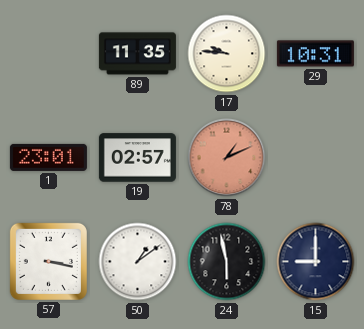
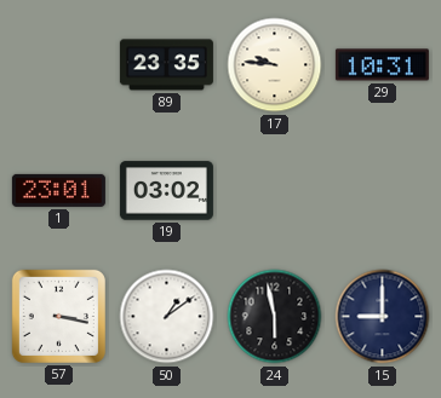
89: 11:35 -> 23:35
19: 02:57 -> 03:02
78: 1:11 -> none
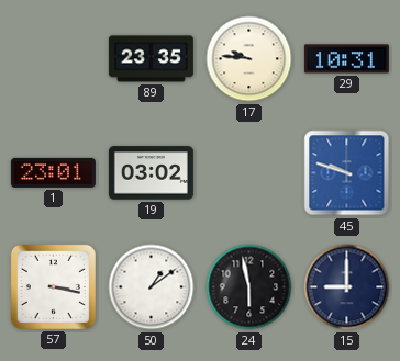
45: none -> 9:48
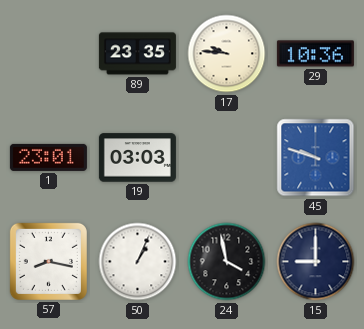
29: 10:31 -> 10:36
19: 03:02 -> 03:03
57: 3:17 -> 8:17
50: 1:09 -> 1:04
24: 5:58 -> 3:58
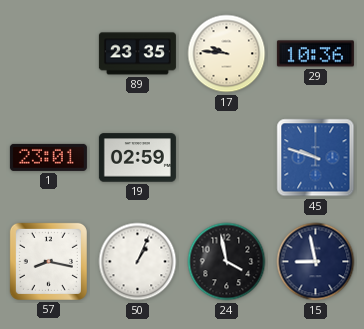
19: 03:03 -> 02:59
15: 9:00 -> 8:58
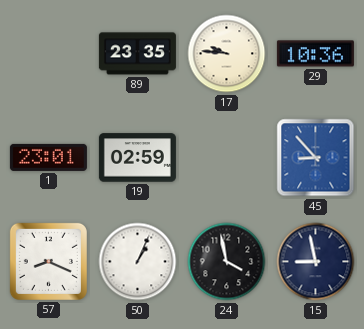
45: 9:48 -> 8:53
57: 8:17 -> 8:19
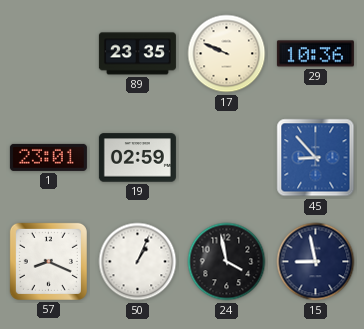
17: 9:46 -> 9:49
